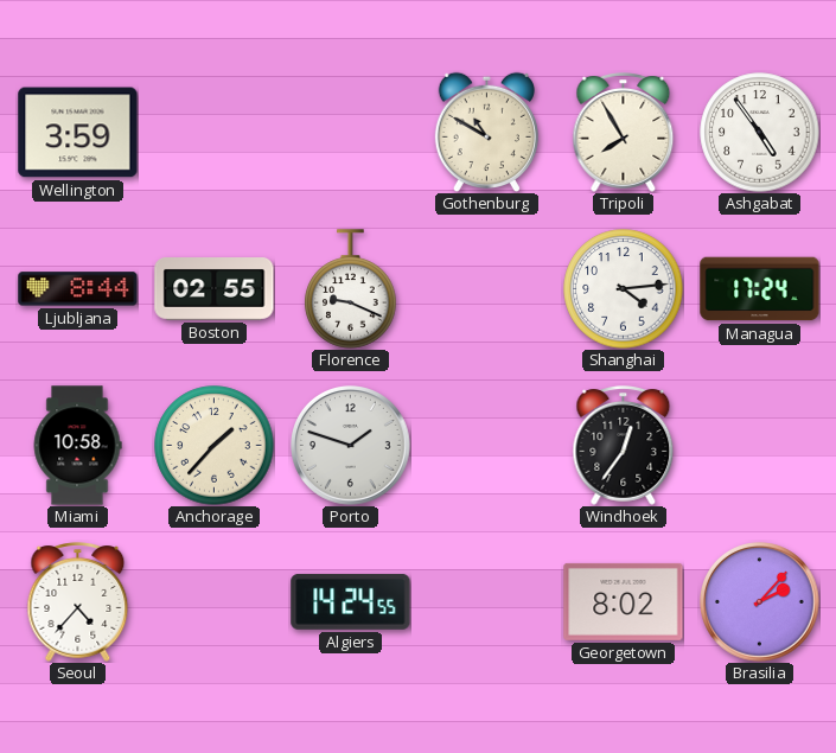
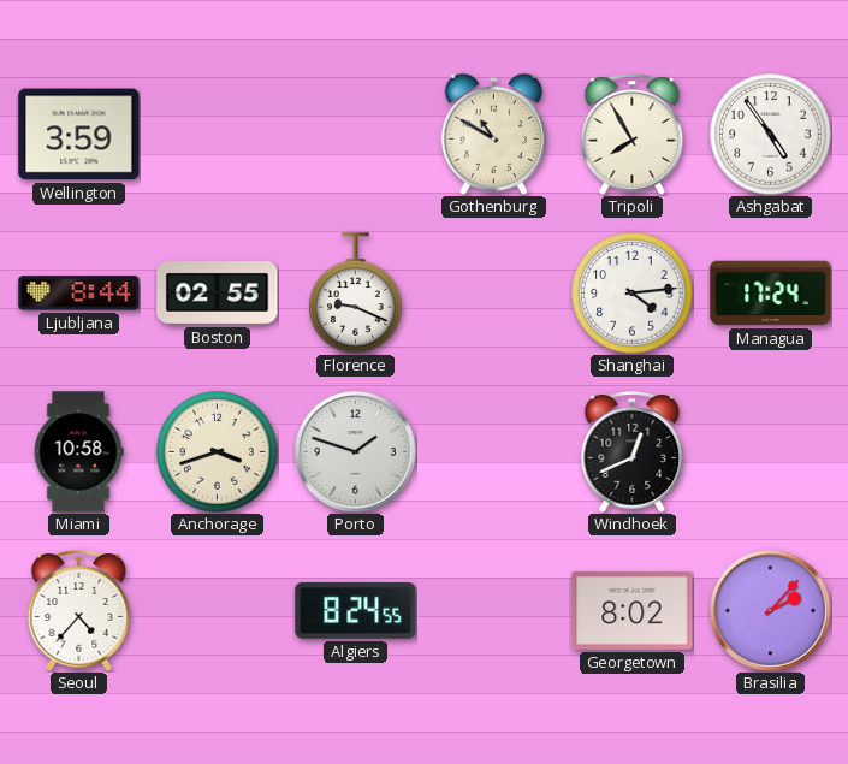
Anchorage: 1:37 -> 3:42
Windhoek: 12:36 -> 12:41
Algiers: 14:24 -> 8:24
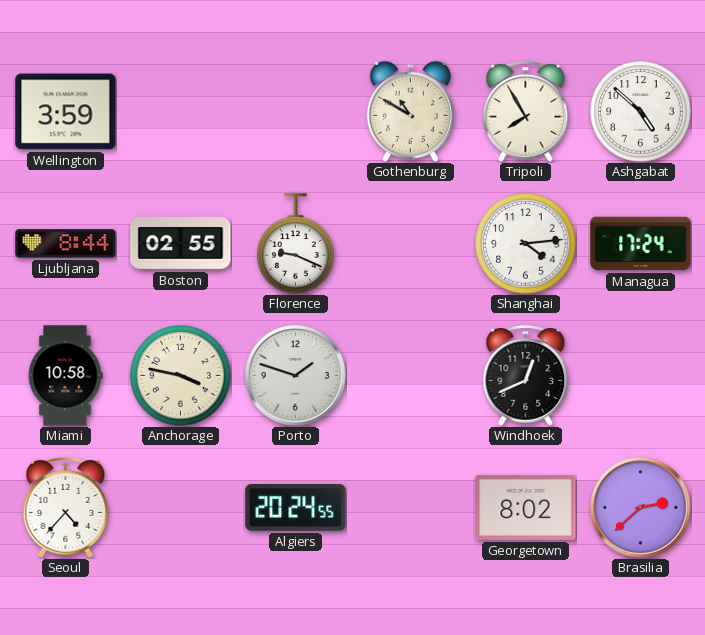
Ashgabat: 4:54 -> 4:52
Anchorage: 3:42 -> 3:47
Algiers: 8:24 -> 20:24
Brasilia: 2:07 -> 2:38
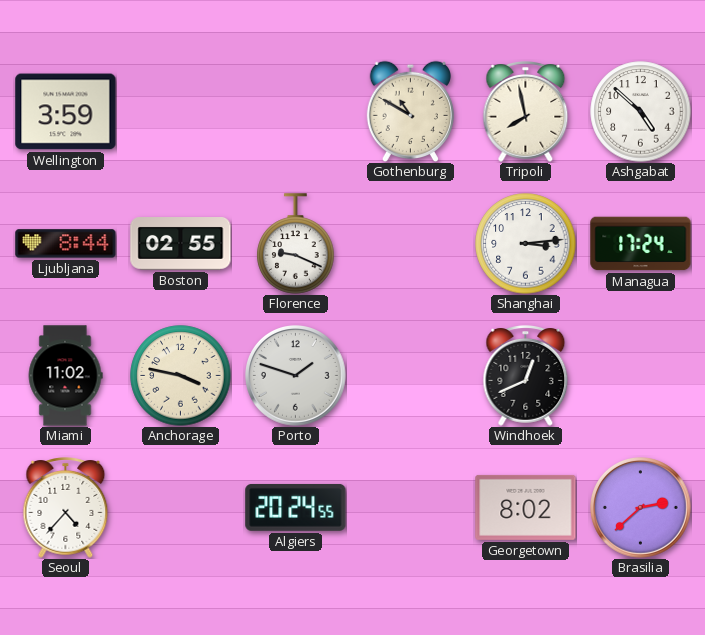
Tripoli: 7:55 -> 7:58
Shanghai: 4:14 -> 3:14
Miami: 10:58 -> 11:02
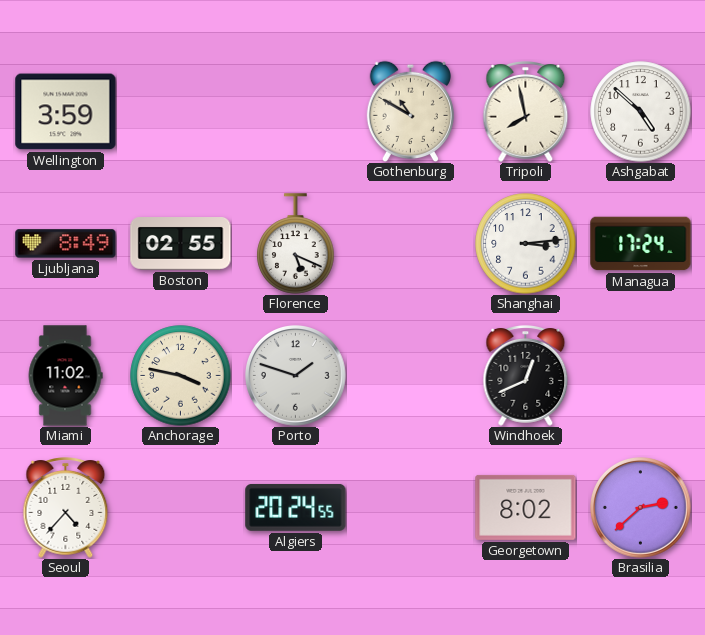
Ljubljana: 8:44 -> 8:49
Florence: 9:19 -> 5:19
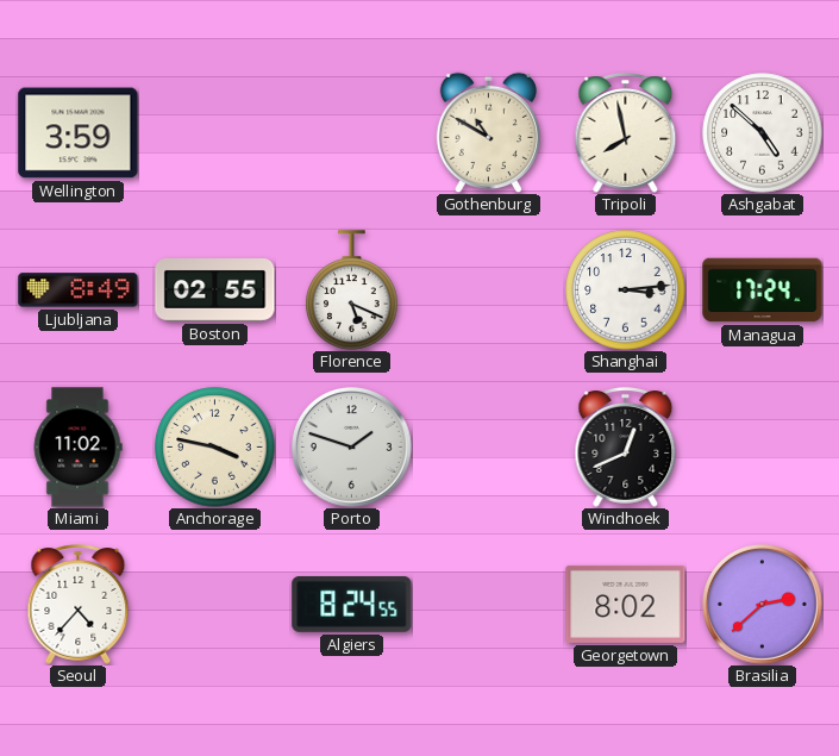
Algiers: 20:24 -> 8:24
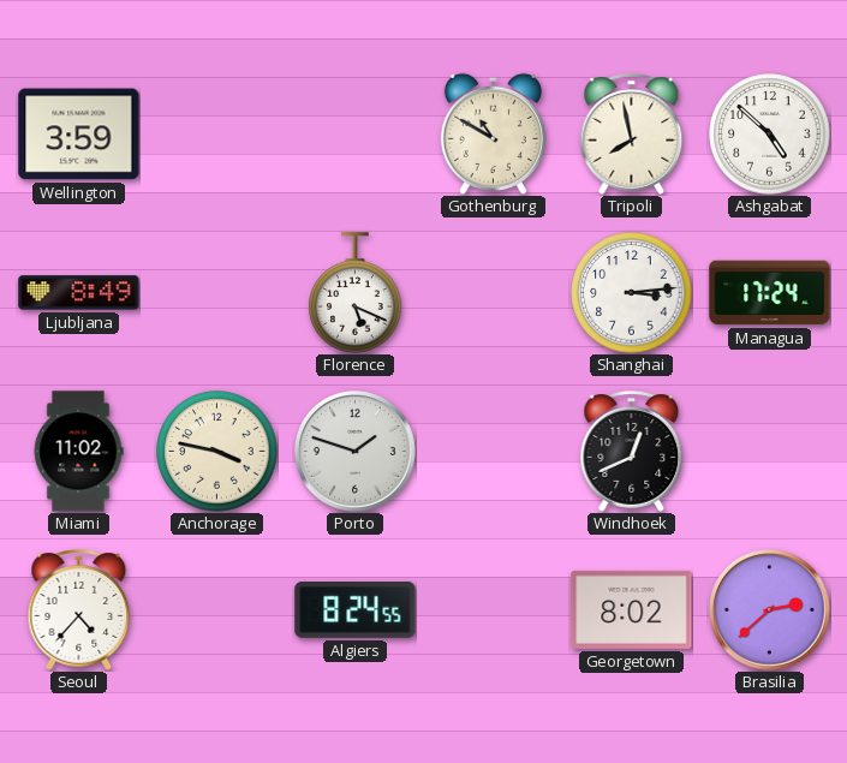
Boston: 02:55 -> none
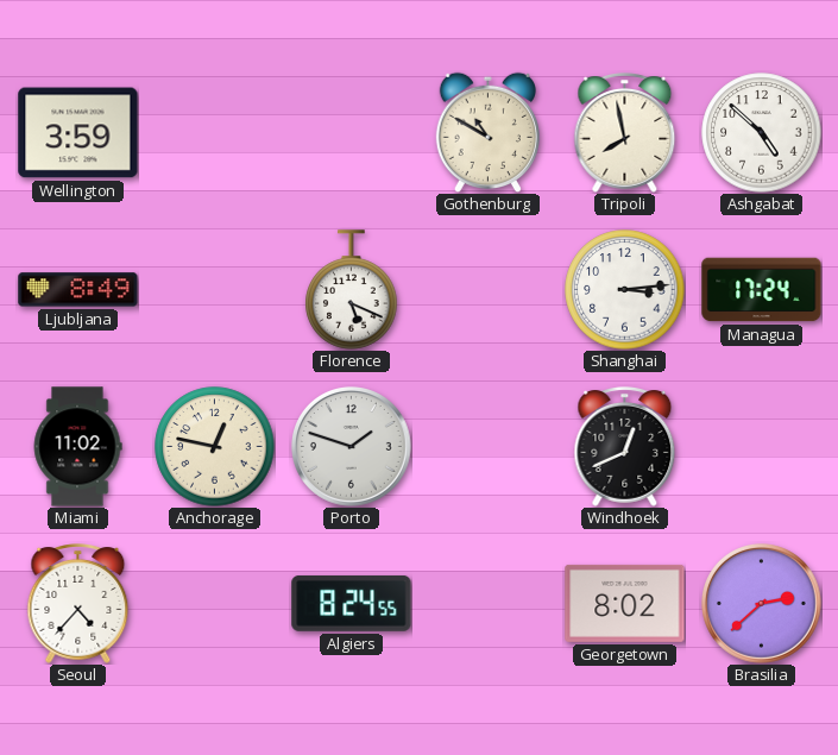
Anchorage: 3:47 -> 12:47
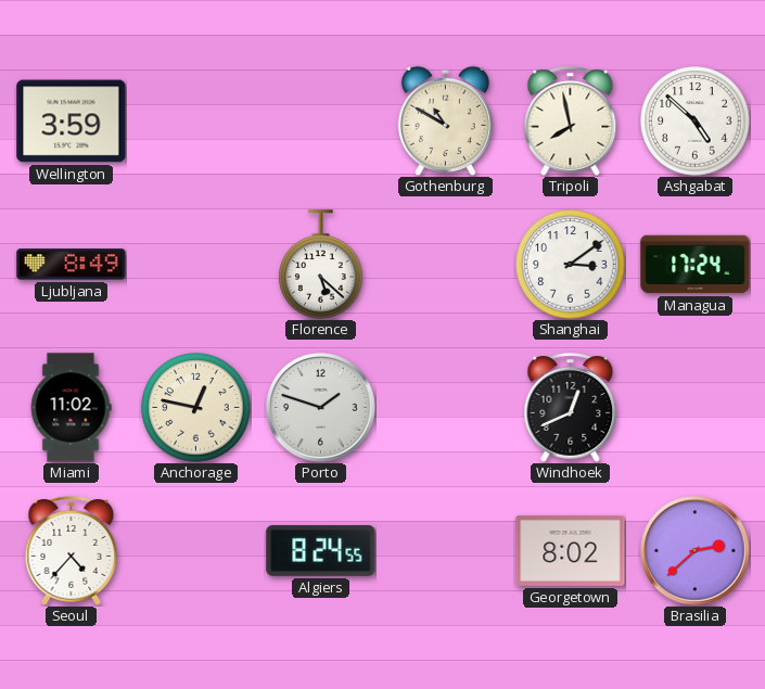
Florence: 5:19 -> 5:22
Shanghai: 3:14 -> 3:09
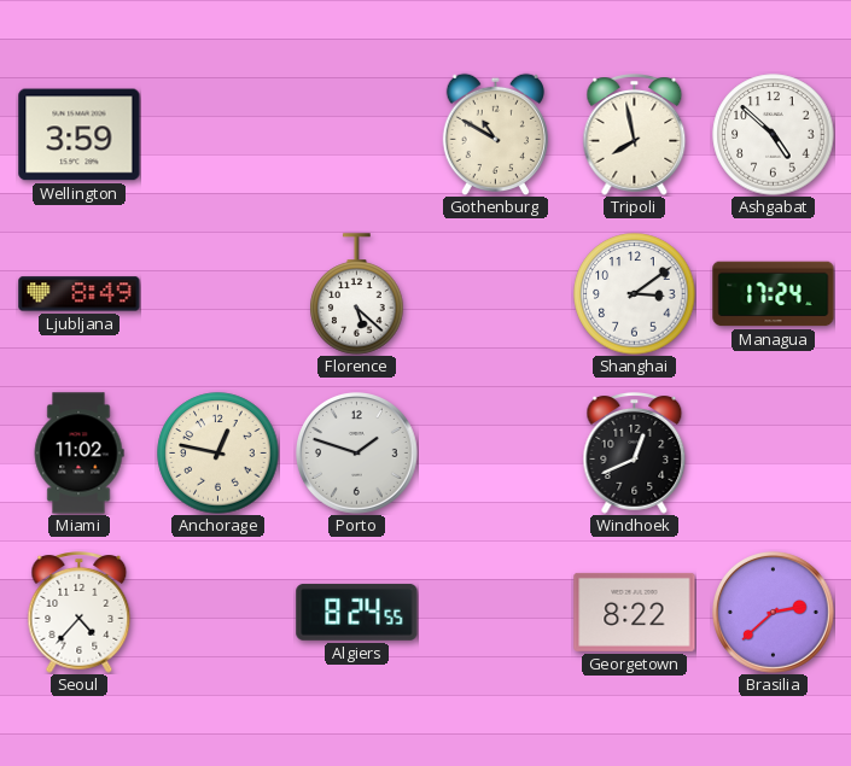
Georgetown: 8:02 -> 8:22
